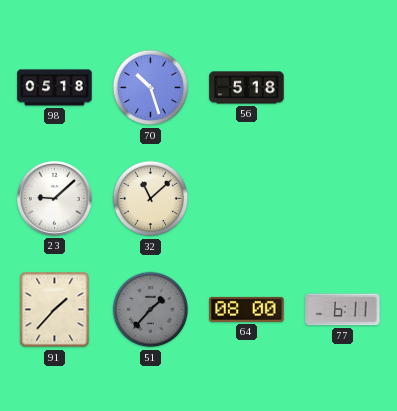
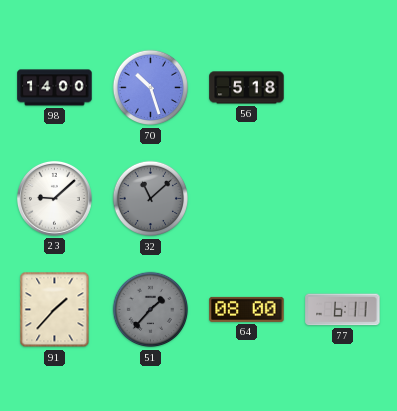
98: 05:18 -> 14:00
32 dial: cream -> grey
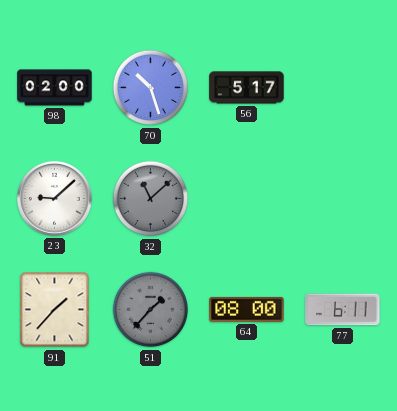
98: 14:00 -> 02:00
56: 5:18 -> 5:17
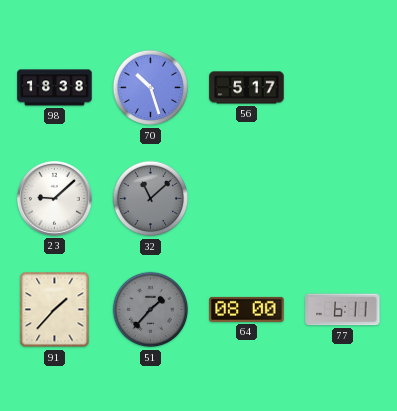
98: 02:00 -> 18:38
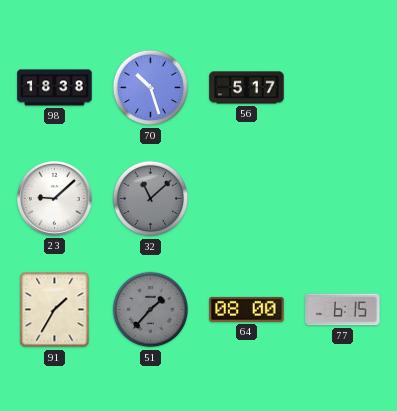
91: 1:37 -> 1:35
77: 6:11 -> 6:15
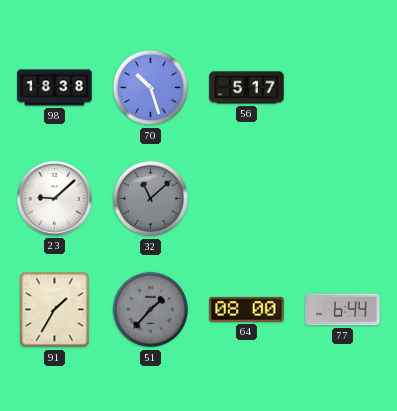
77: 6:15 -> 6:44
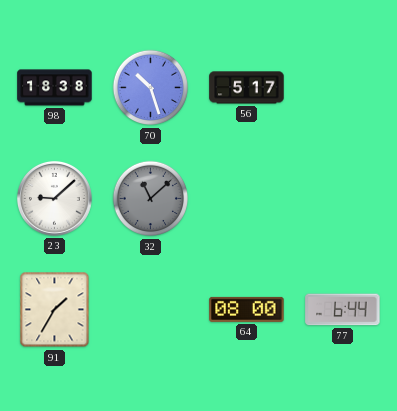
51: 1:37 -> none
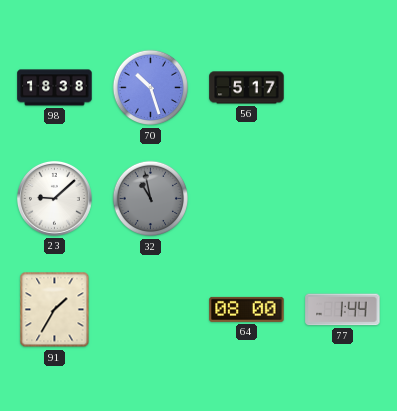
32: 11:08 -> 10:58
77: 6:44 -> 1:44
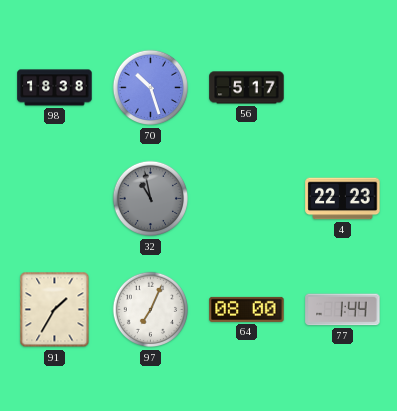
23: 9:08 -> none
4: none -> 22:23
97: none -> 7:04
